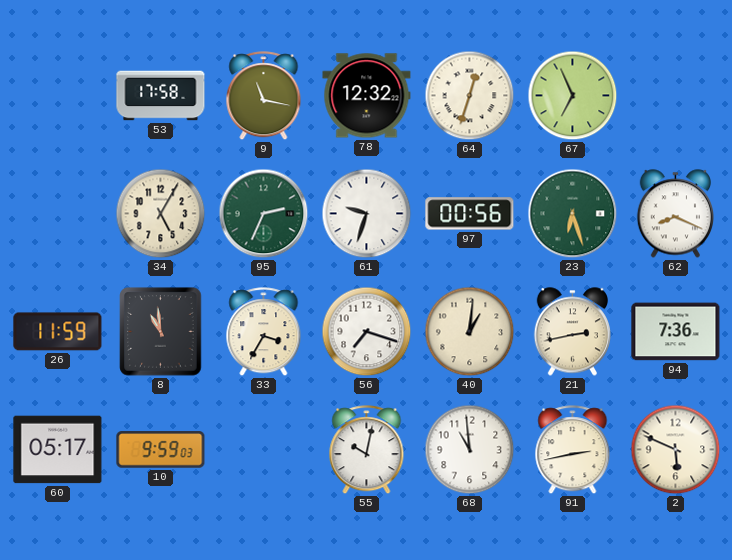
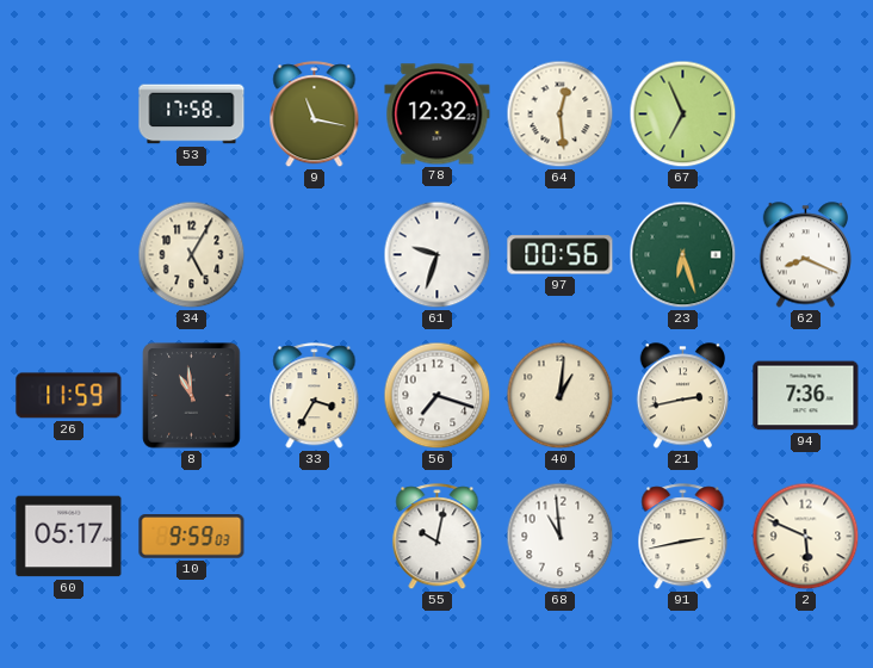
64: 12:33 -> 12:29
95: 2:34 -> none
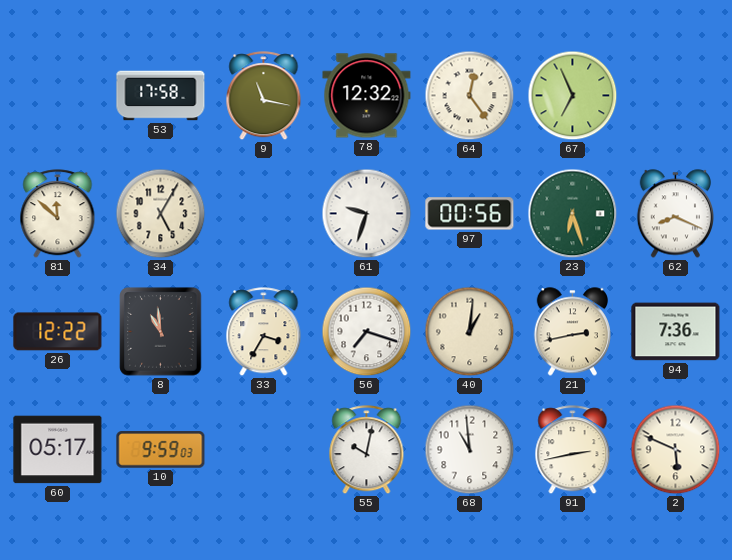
64: 12:29 -> 12:24
81: none -> 11:52
26: 11:59 -> 12:22
